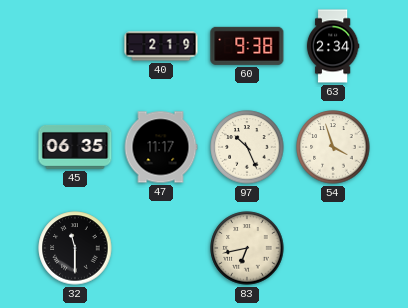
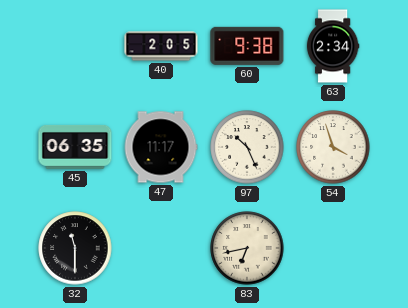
40: 2:19 -> 2:05
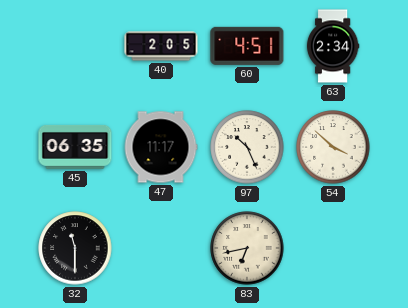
60: 9:38 -> 4:51
54: 3:57 -> 3:52
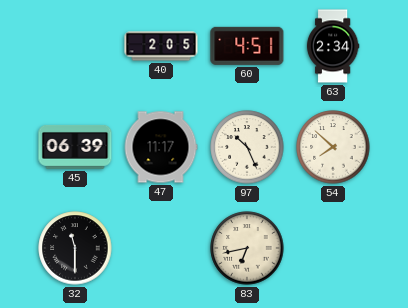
45: 06:35 -> 06:39
54: 3:52 -> 7:52
